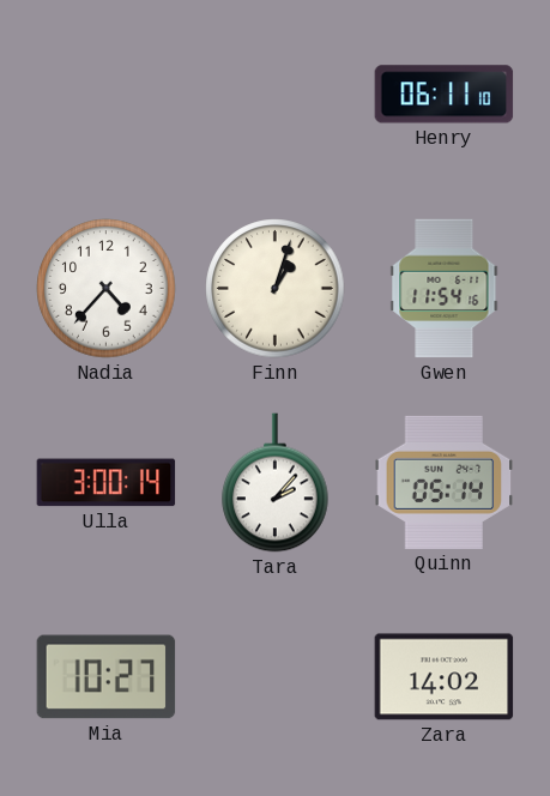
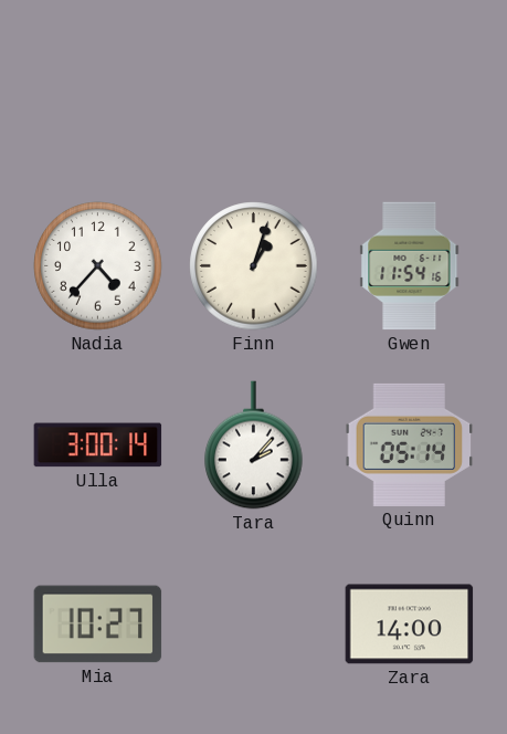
Henry: 06:11 -> none
Zara: 14:02 -> 14:00
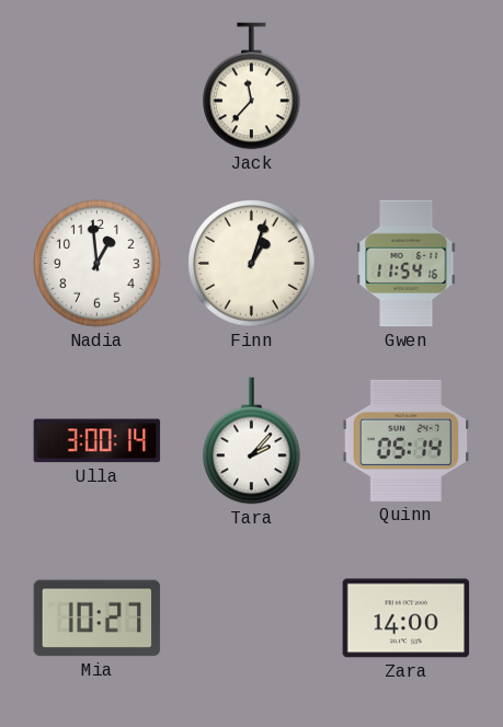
Jack: none -> 11:37
Nadia: 4:37 -> 12:59
